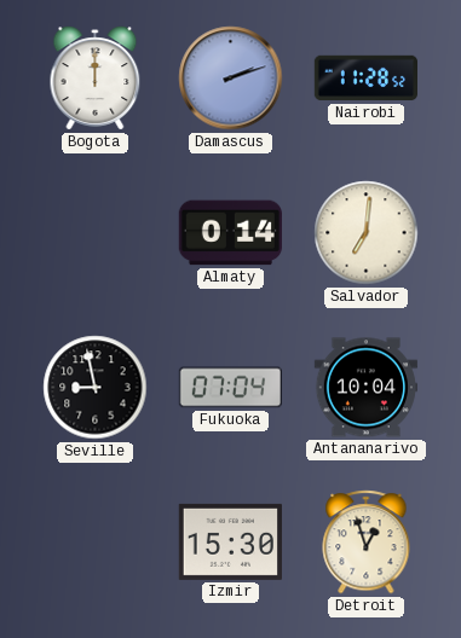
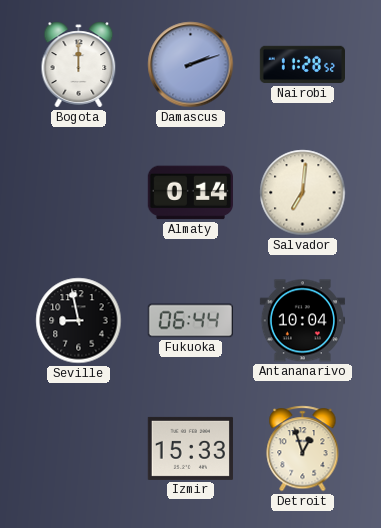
Fukuoka: 07:04 -> 06:44
Izmir: 15:30 -> 15:33
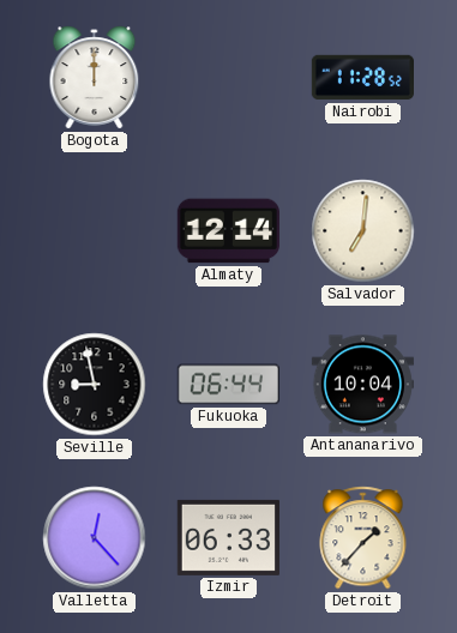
Damascus: 2:12 -> none
Almaty: 0:14 -> 12:14
Valletta: none -> 12:23
Izmir: 15:33 -> 06:33
Detroit: 12:57 -> 1:37
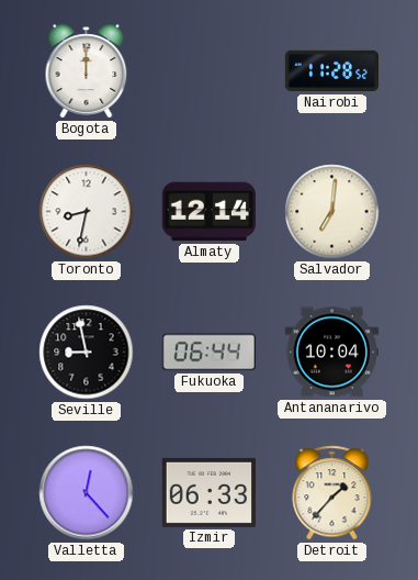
Toronto: none -> 8:32
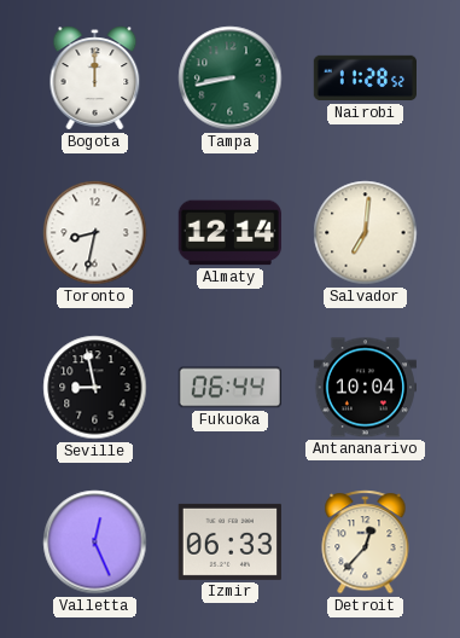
Tampa: none -> 8:43
Valletta: 12:23 -> 12:26
Detroit: 1:37 -> 12:37
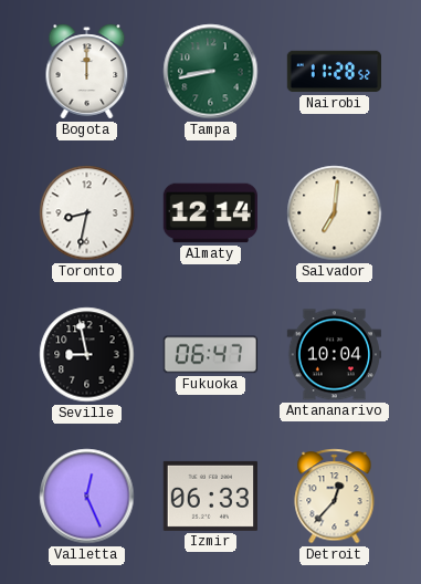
Fukuoka: 06:44 -> 06:47
